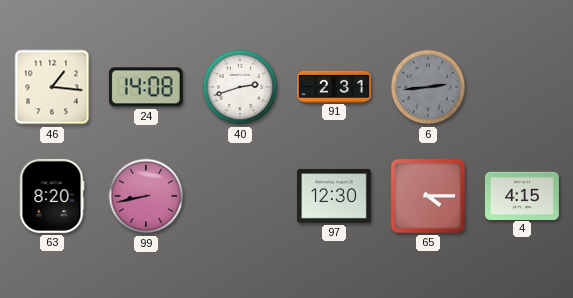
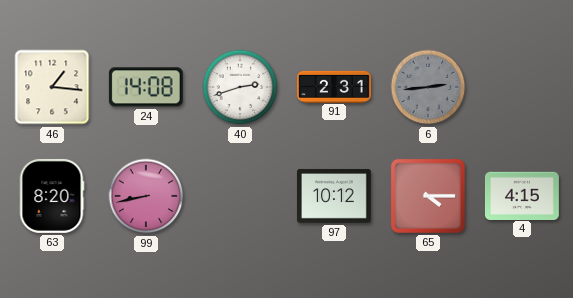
97: 12:30 -> 10:12
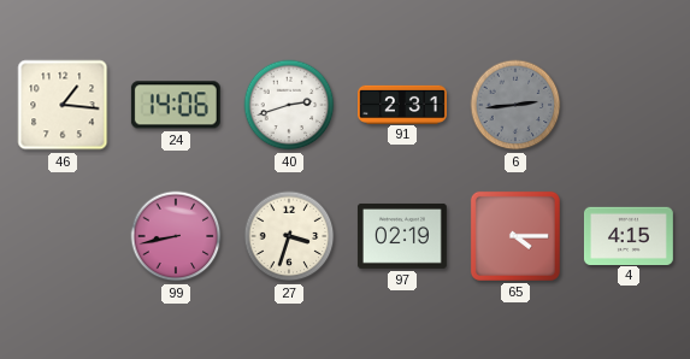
24: 14:08 -> 14:06
63: 8:20 -> none
27: none -> 3:33
97: 10:12 -> 02:19
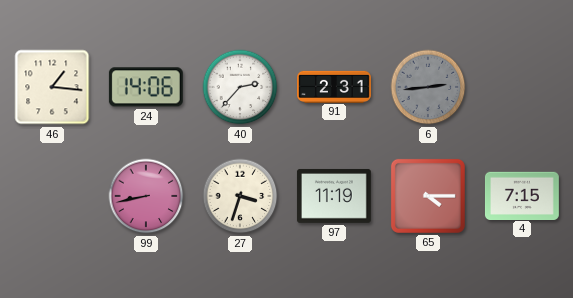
40: 2:42 -> 2:37
97: 02:19 -> 11:19
4: 4:15 -> 7:15
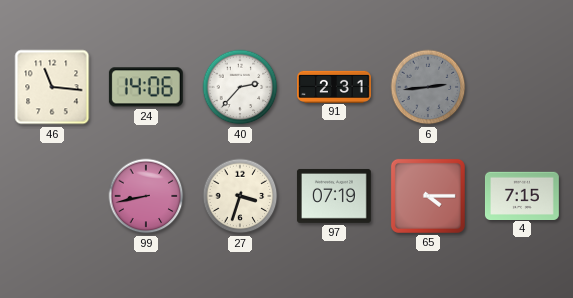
46: 1:16 -> 11:16
97: 11:19 -> 07:19
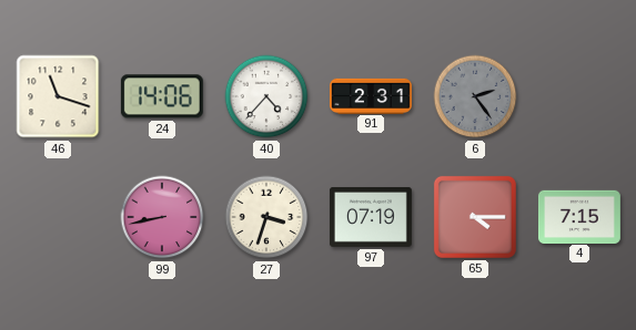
46: 11:16 -> 11:18
40: 2:37 -> 4:37
6: 2:44 -> 2:24
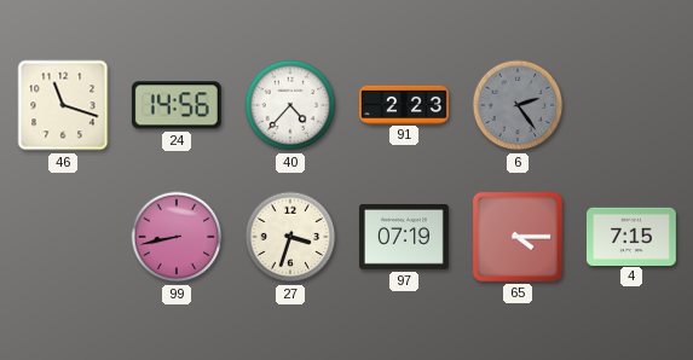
24: 14:06 -> 14:56
91: 2:31 -> 2:23
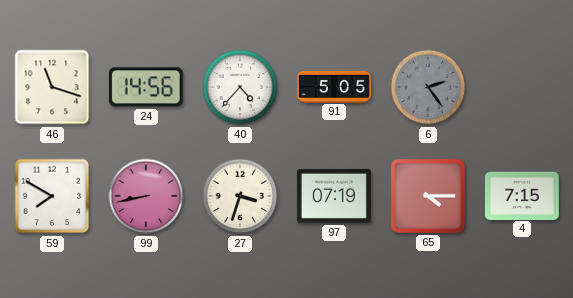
91: 2:23 -> 5:05
59: none -> 7:50
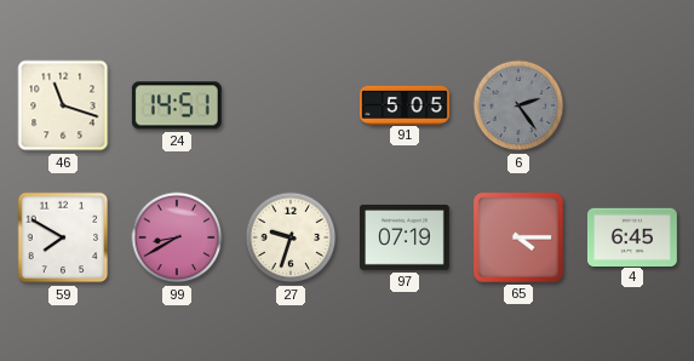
24: 14:56 -> 14:51
40: 4:37 -> none
99: 8:43 -> 8:40
27: 3:33 -> 9:33
4: 7:15 -> 6:45
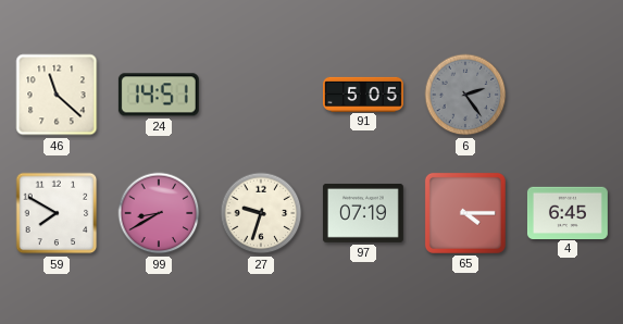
46: 11:18 -> 11:22
